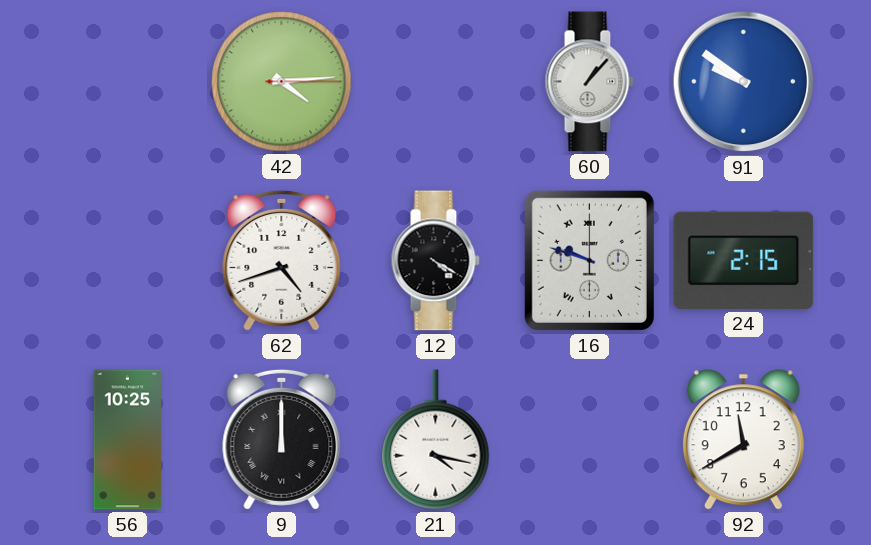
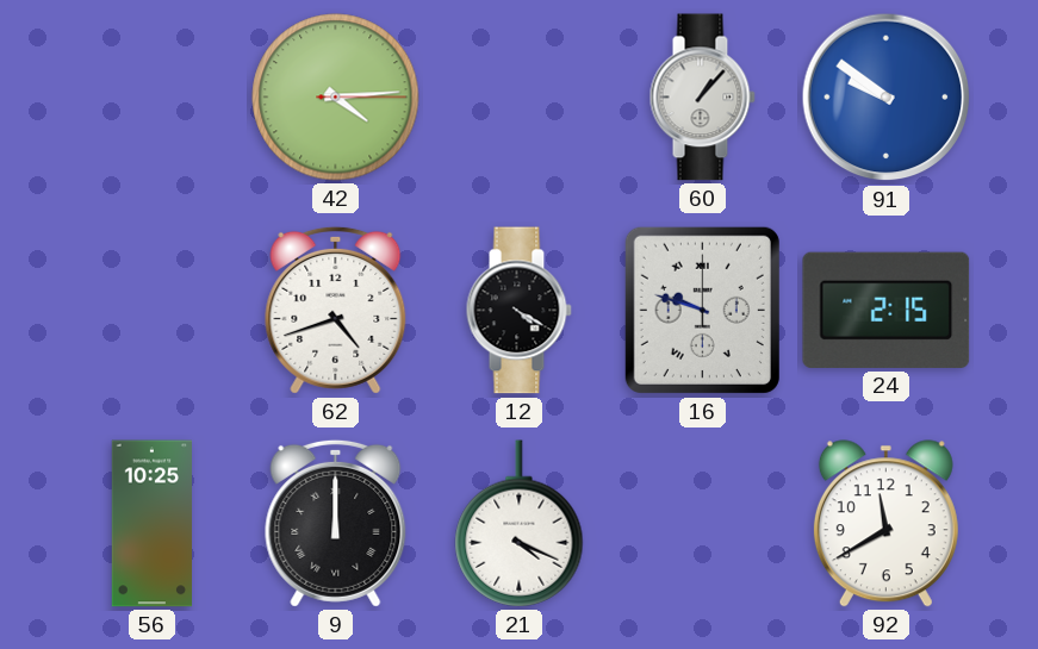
21: 4:17 -> 4:19
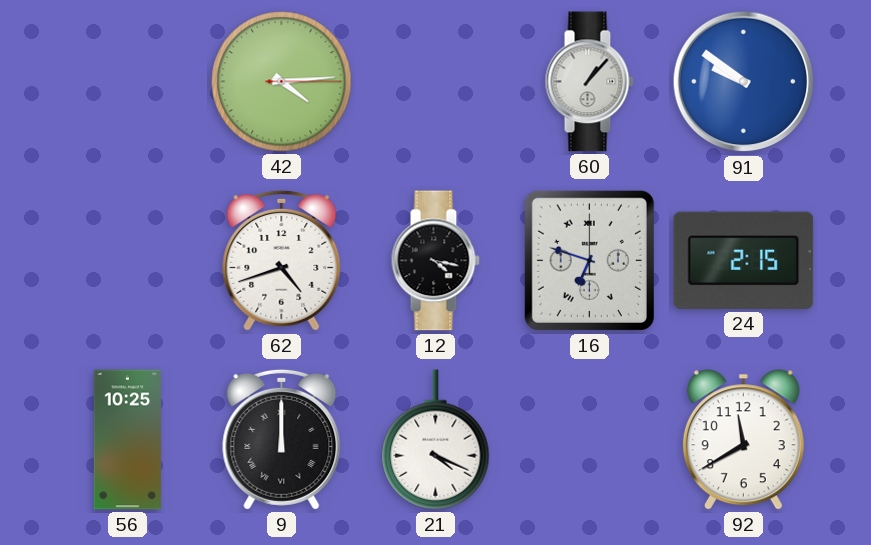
12: 4:20 -> 4:17
16: 9:48 -> 6:48
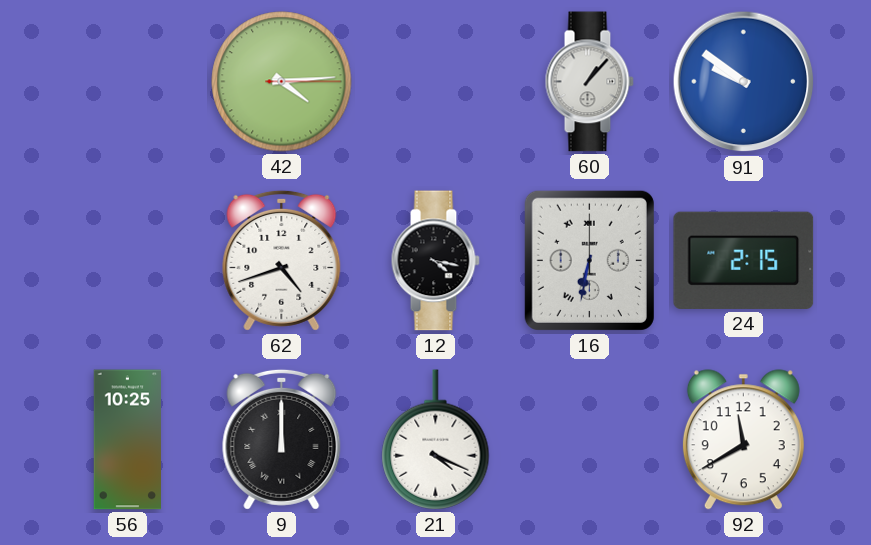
16: 6:48 -> 6:32
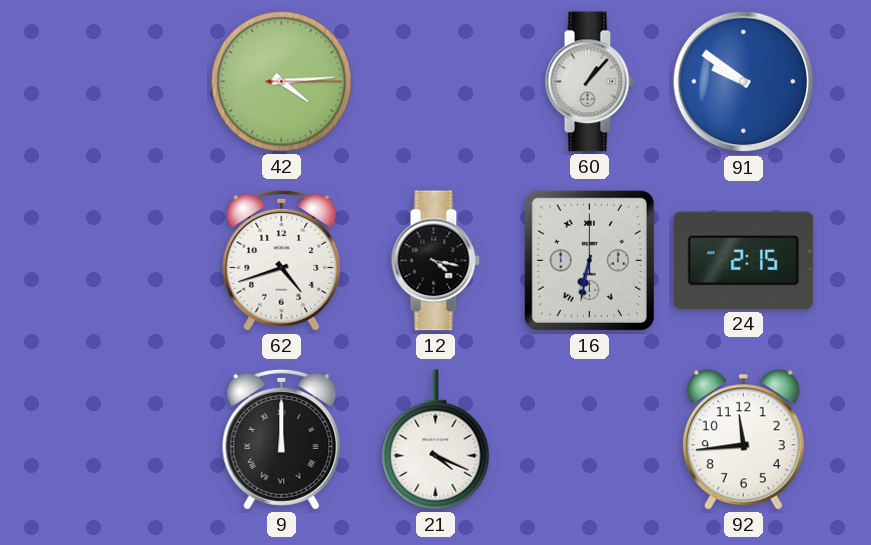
56: 10:25 -> none
92: 11:40 -> 11:44
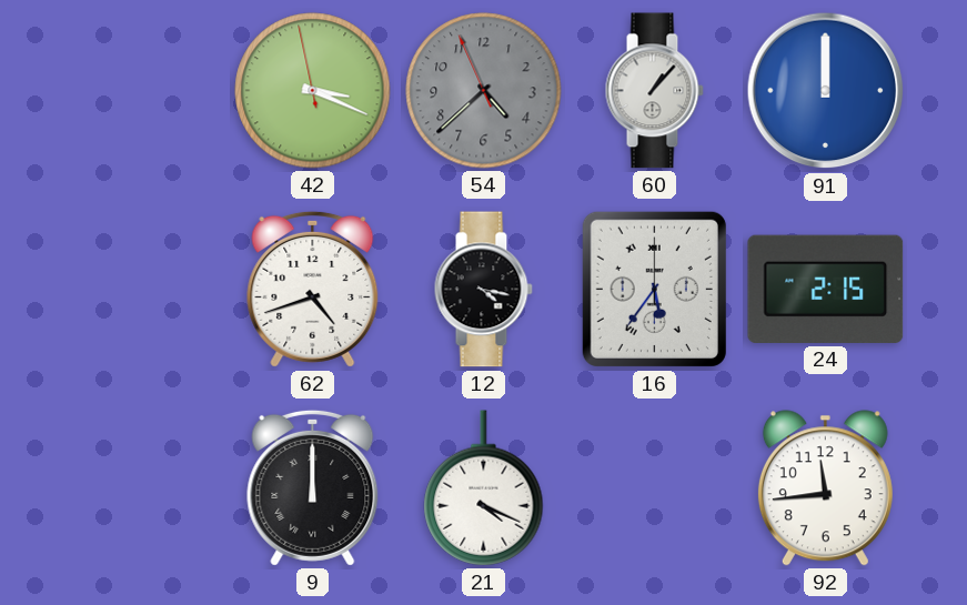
42: 4:14 -> 3:18
54: none -> 4:37
91: 9:51 -> 12:00
16: 6:32 -> 5:36
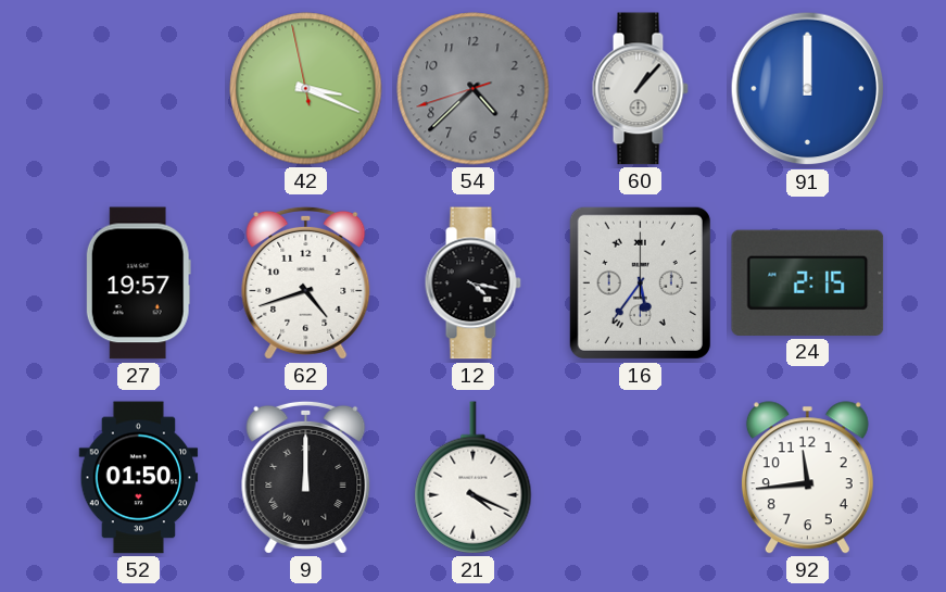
54: 4:37:56 -> 4:37:42
27: none -> 19:57
52: none -> 01:50
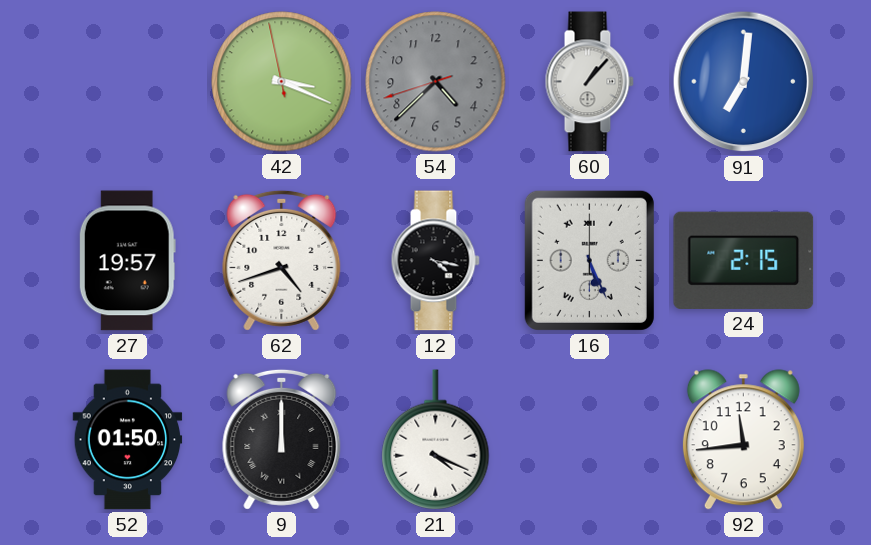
91: 12:00 -> 7:01
16: 5:36 -> 5:26
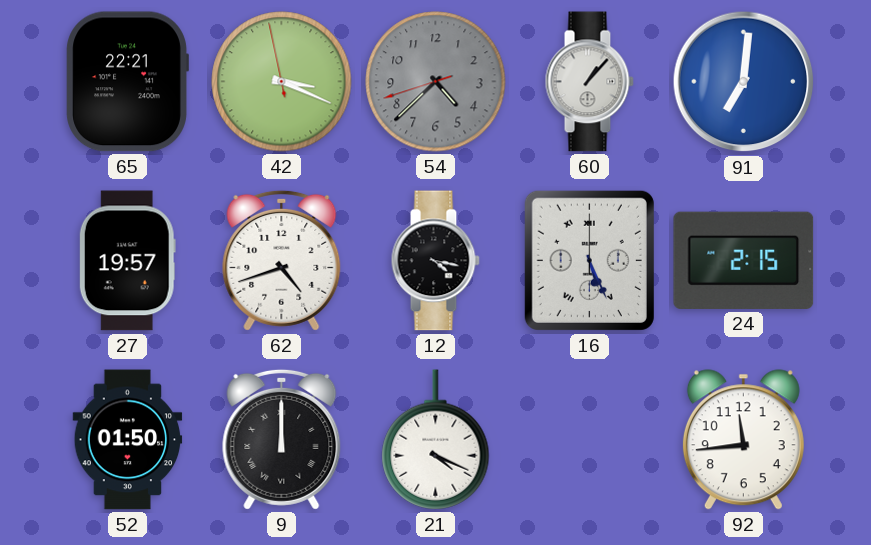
65: none -> 22:21
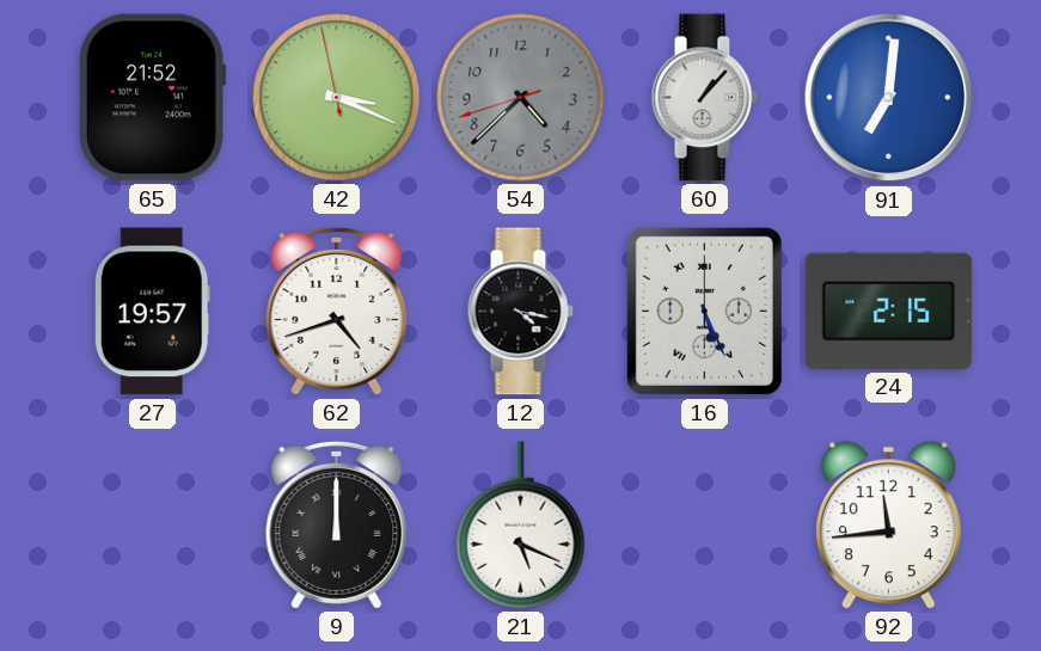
65: 22:21 -> 21:52
52: 01:50 -> none
21: 4:19 -> 5:19
